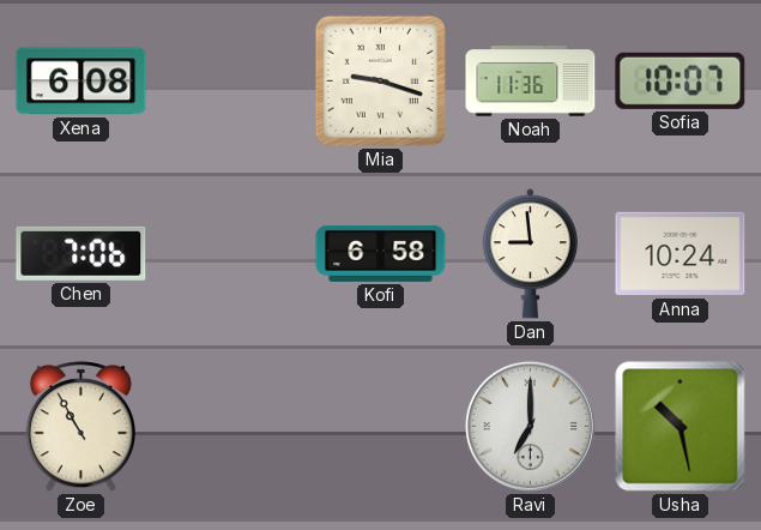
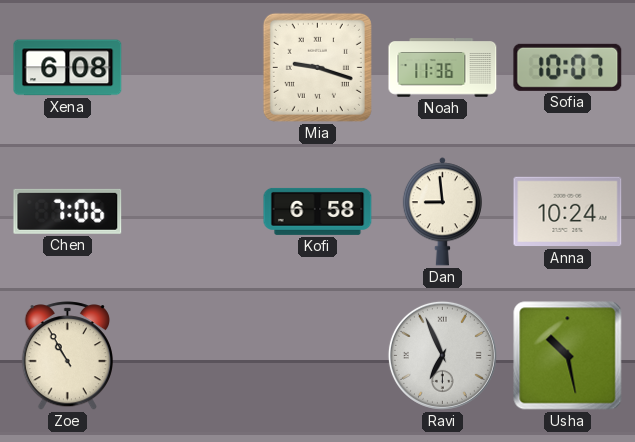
Ravi: 7:00 -> 6:56
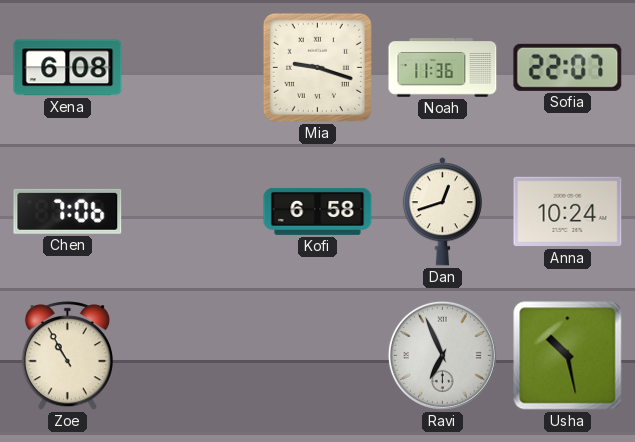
Sofia: 10:07 -> 22:07
Dan: 8:59 -> 12:42
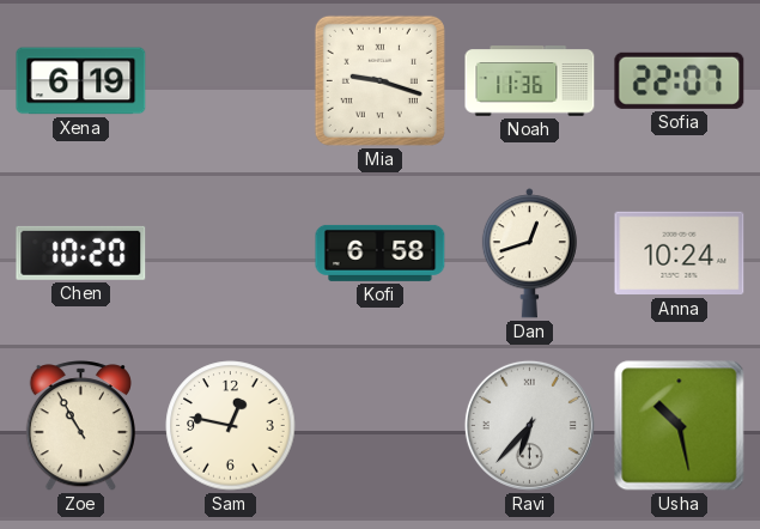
Xena: 6:08 -> 6:19
Chen: 7:06 -> 10:20
Sam: none -> 12:47
Ravi: 6:56 -> 6:37
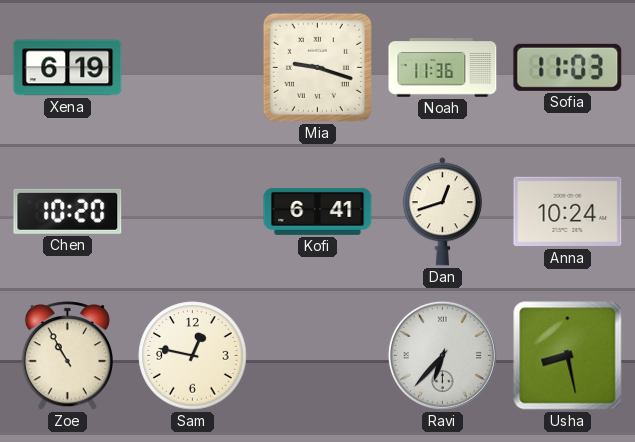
Sofia: 22:07 -> 11:03
Kofi: 6:58 -> 6:41
Usha: 10:28 -> 8:28
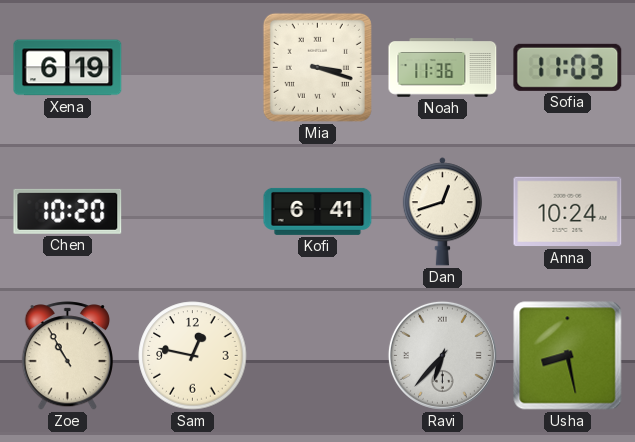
Mia: 9:18 -> 3:18
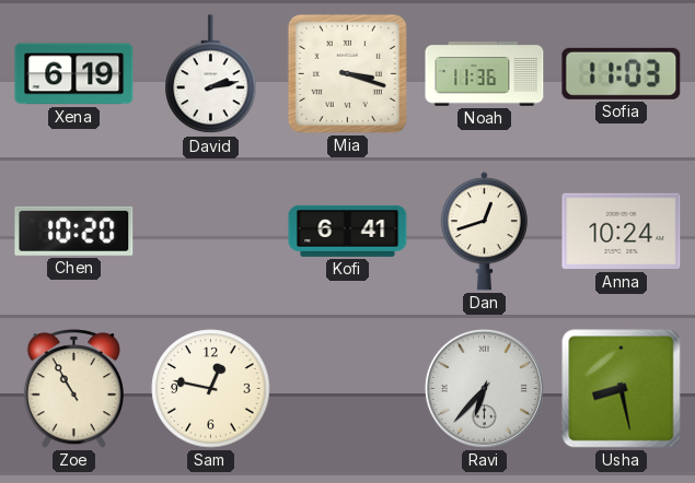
David: none -> 2:13
